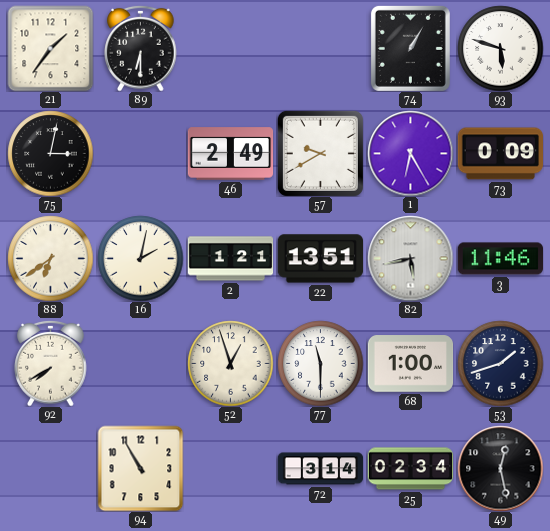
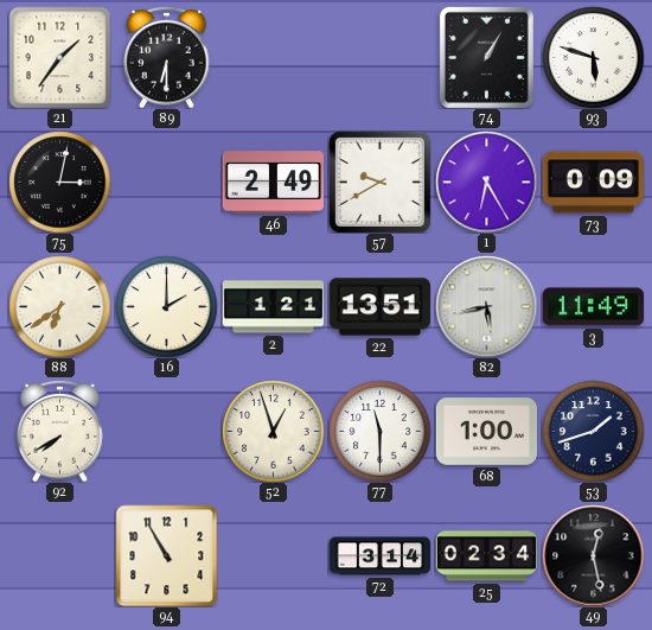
16: 2:02 -> 2:00
3: 11:46 -> 11:49
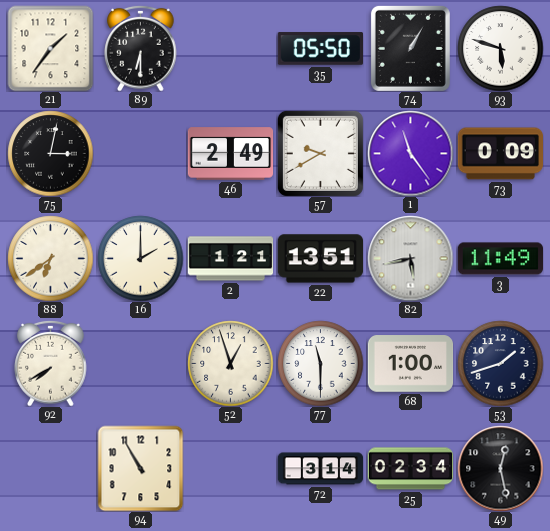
35: none -> 05:50
1: 6:25 -> 11:24
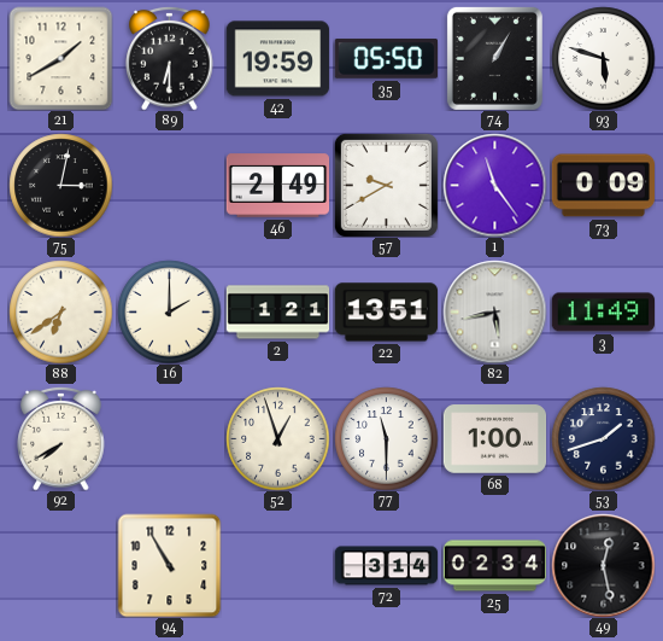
21: 1:36 -> 1:40
42: none -> 19:59
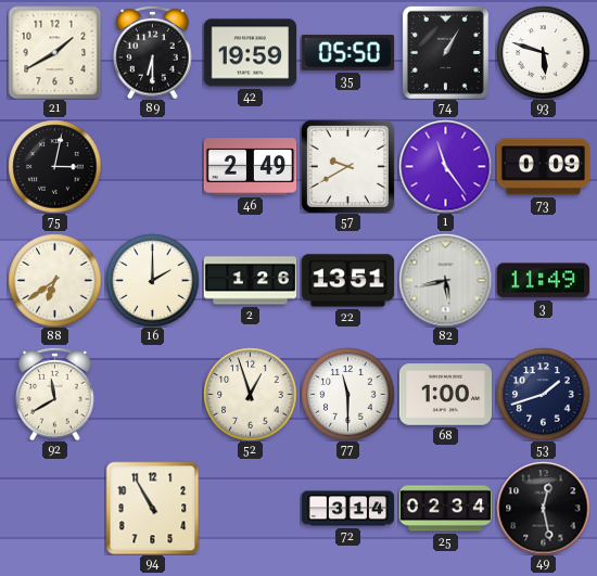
2: 1:21 -> 1:26
92: 7:40 -> 11:40
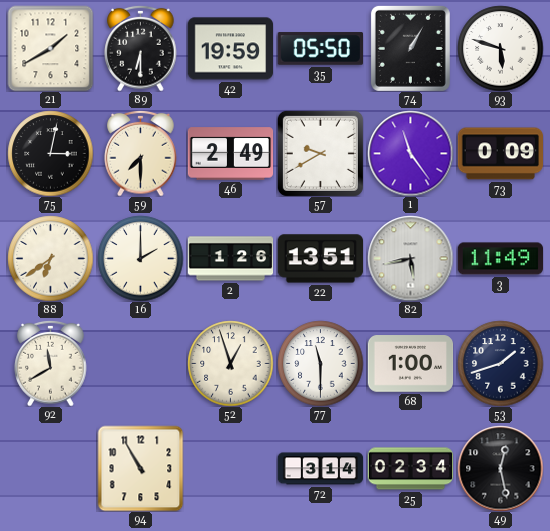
59: none -> 7:30
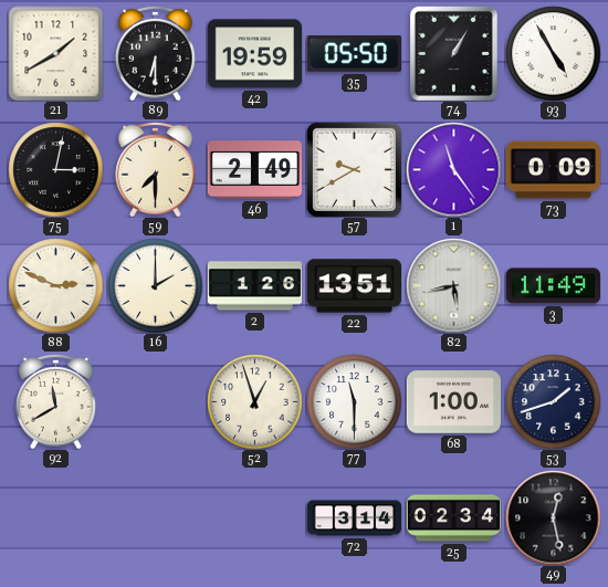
93: 5:48 -> 4:55
88: 6:39 -> 2:49
94: 10:55 -> none
